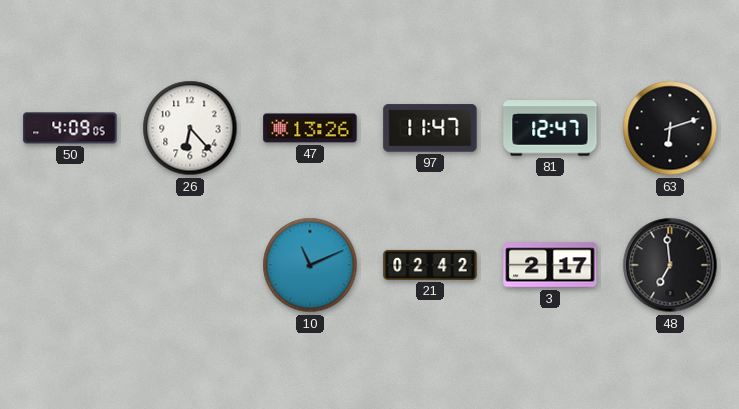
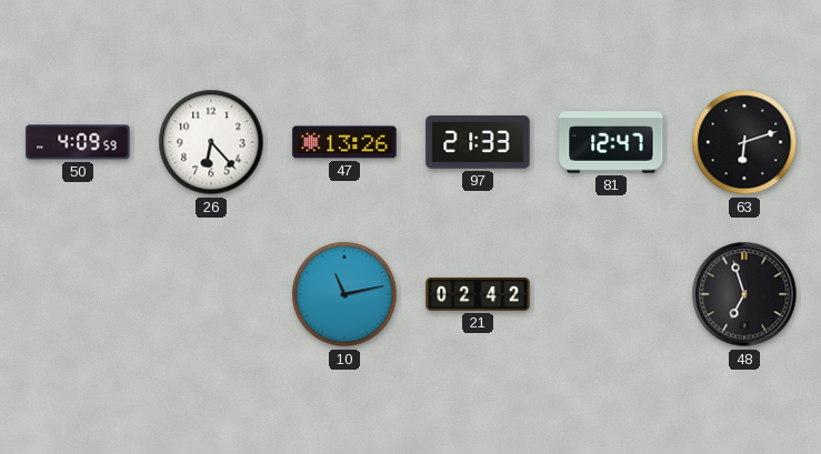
50: 4:09:05 -> 4:09:59
97: 11:47 -> 21:33
10: 11:11 -> 11:13
3: 2:17 -> none
48: 6:59 -> 6:57
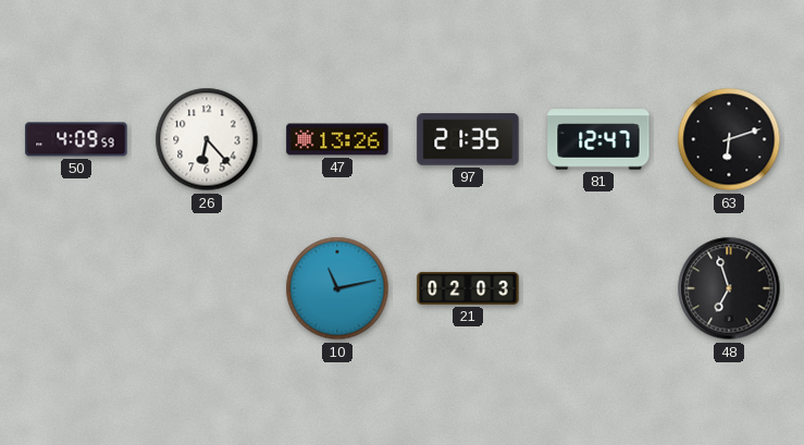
97: 21:33 -> 21:35
21: 02:42 -> 02:03
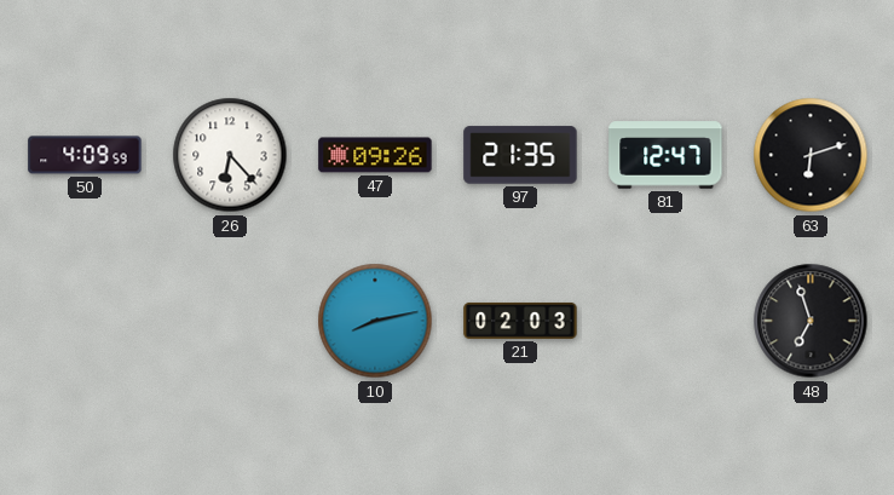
47: 13:26 -> 09:26
10: 11:13 -> 8:13
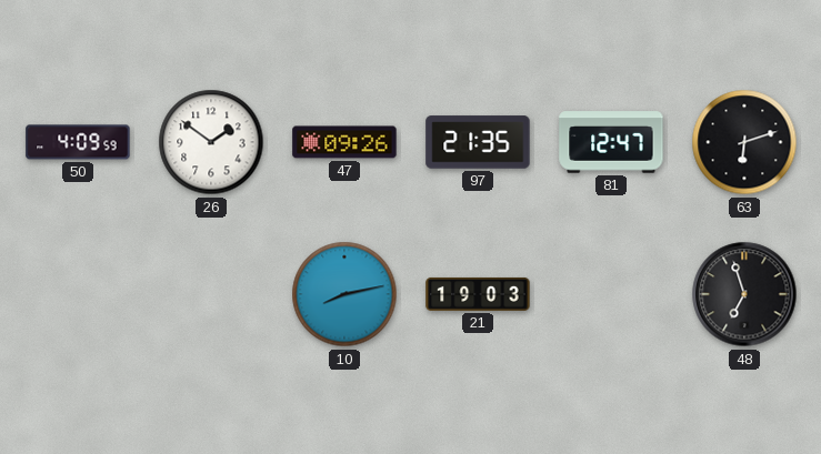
26: 6:23 -> 1:51
21: 02:03 -> 19:03
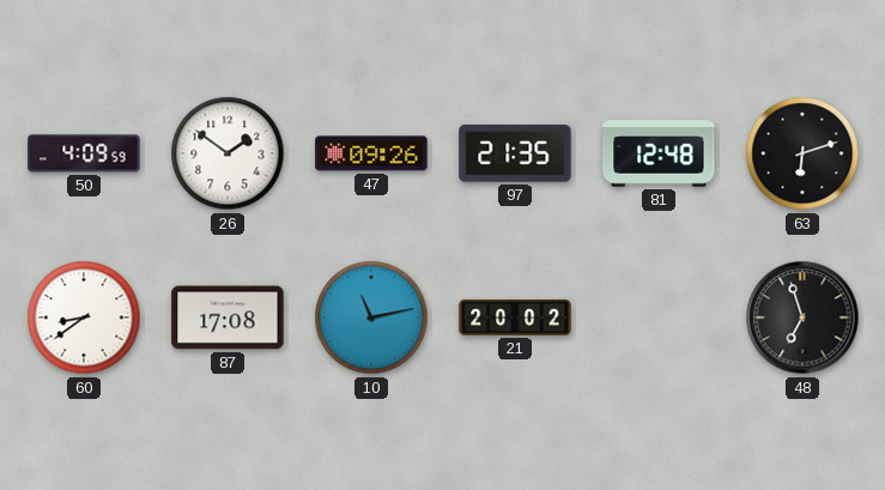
81: 12:47 -> 12:48
60: none -> 8:39
87: none -> 17:08
10: 8:13 -> 11:13
21: 19:03 -> 20:02
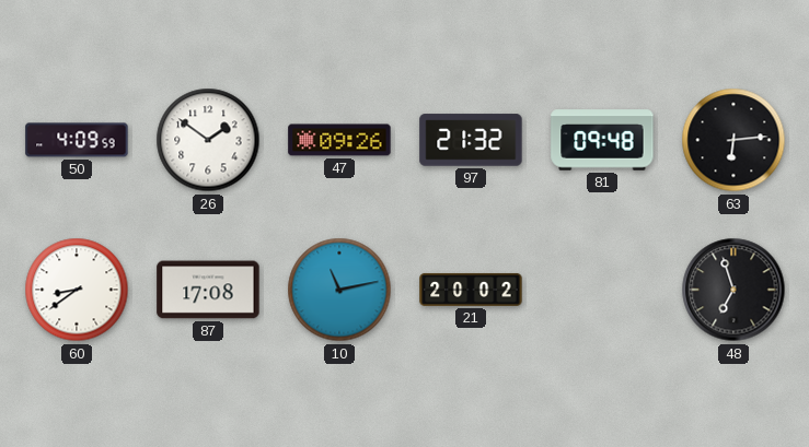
97: 21:35 -> 21:32
81: 12:48 -> 09:48
63: 6:12 -> 6:14
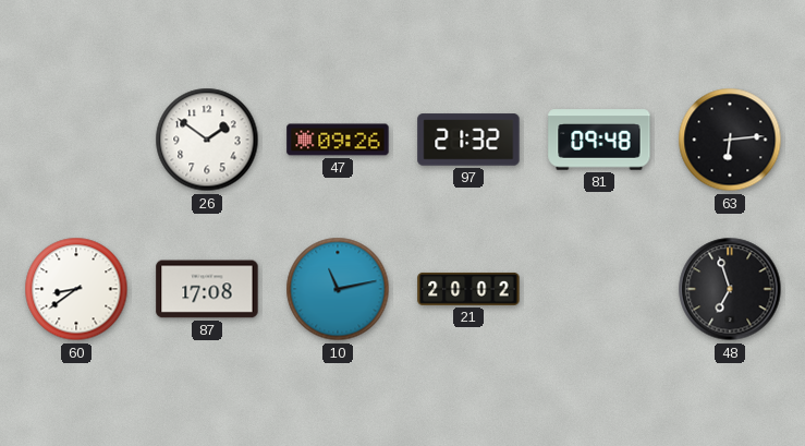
50: 4:09 -> none
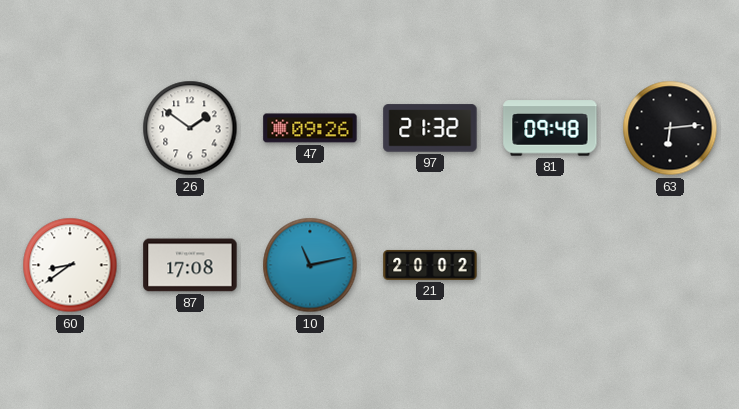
48: 6:57 -> none
